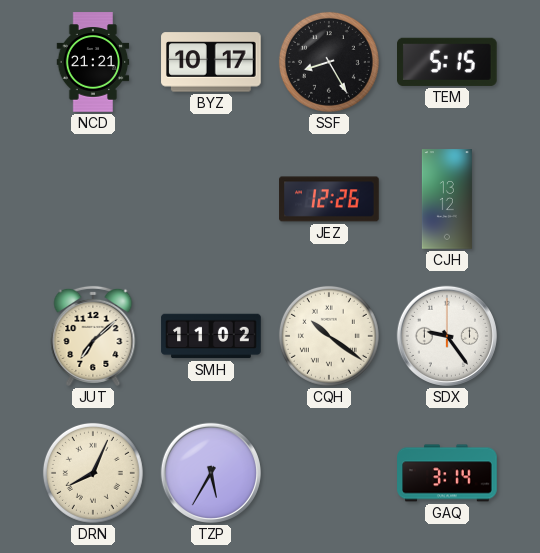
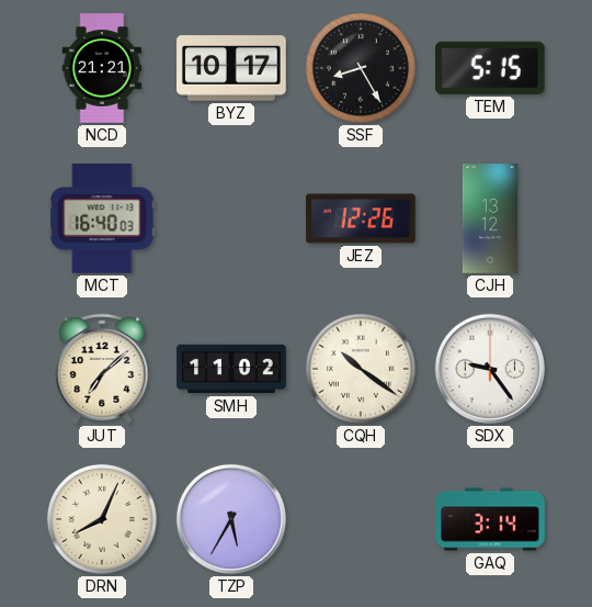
MCT: none -> 16:40
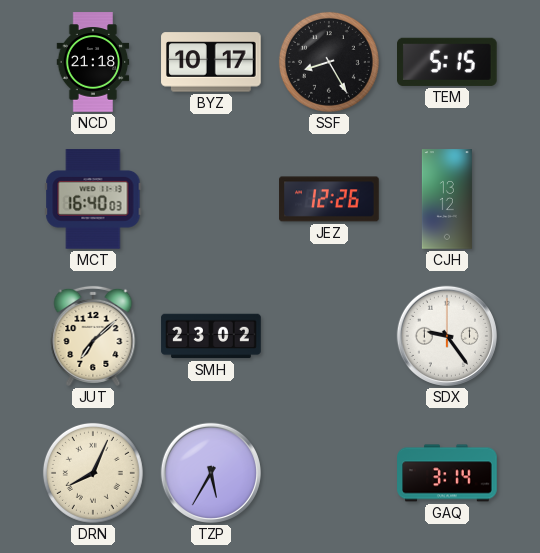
NCD: 21:21 -> 21:18
SMH: 11:02 -> 23:02
CQH: 10:21 -> none
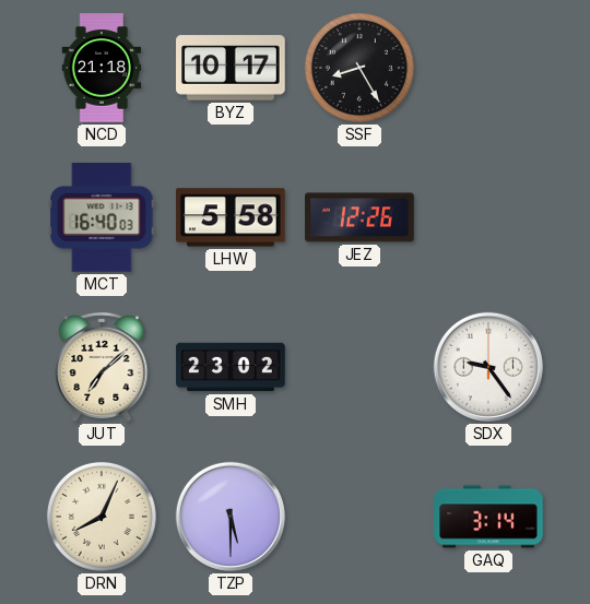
TEM: 5:15 -> none
LHW: none -> 5:58
CJH: 13:12 -> none
TZP: 5:35 -> 5:30
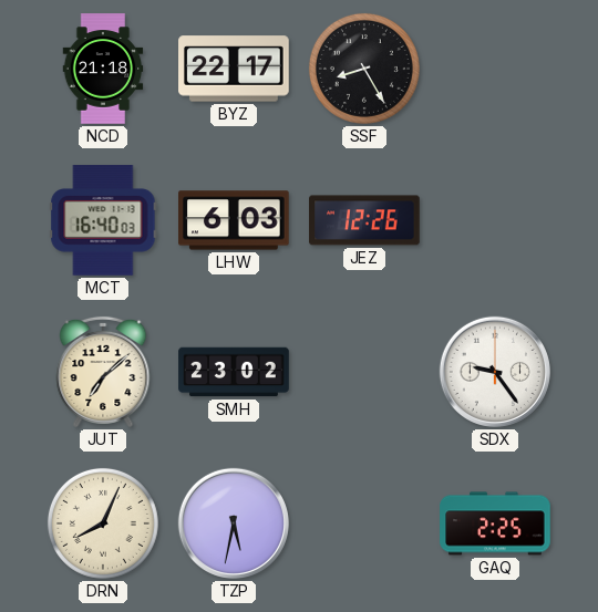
BYZ: 10:17 -> 22:17
LHW: 5:58 -> 6:03
TZP: 5:30 -> 5:32
GAQ: 3:14 -> 2:25
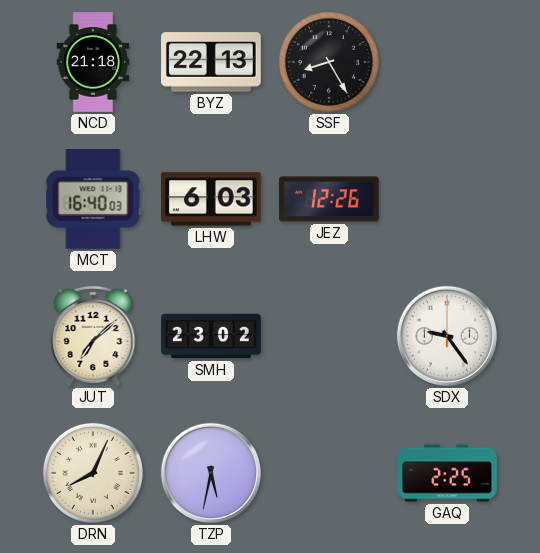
BYZ: 22:17 -> 22:13
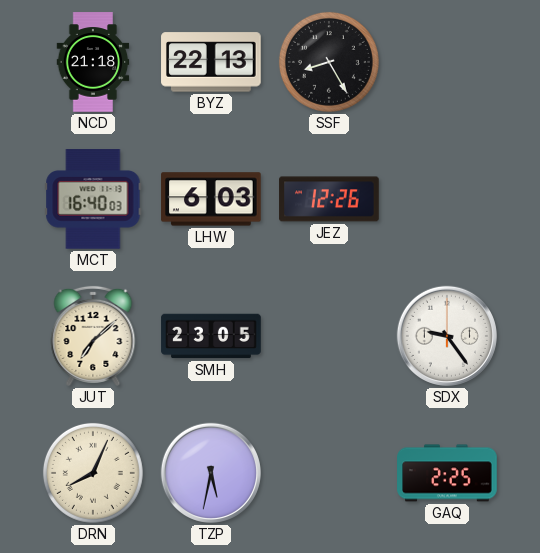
SMH: 23:02 -> 23:05
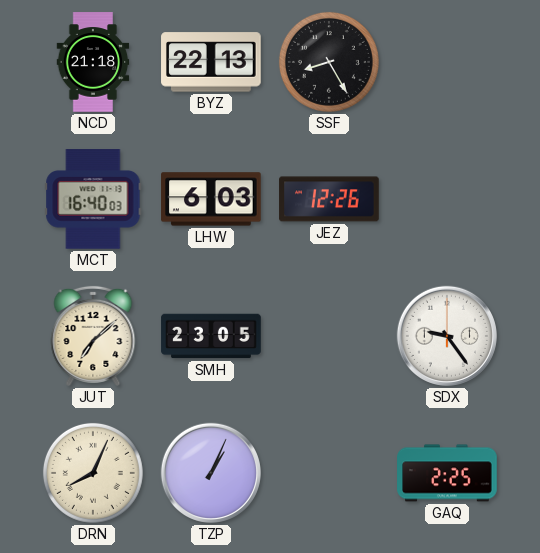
TZP: 5:32 -> 1:04
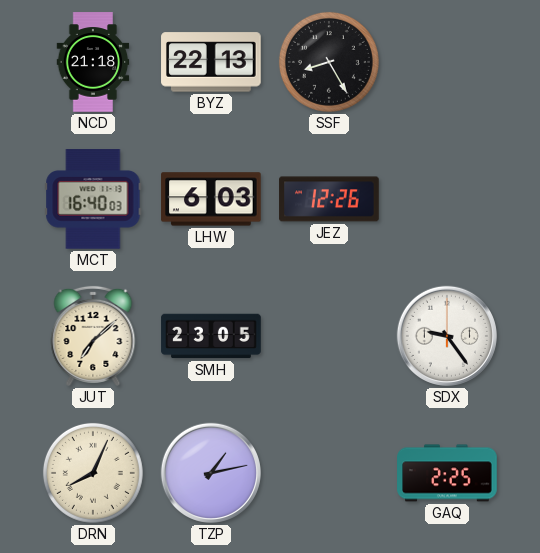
TZP: 1:04 -> 1:13
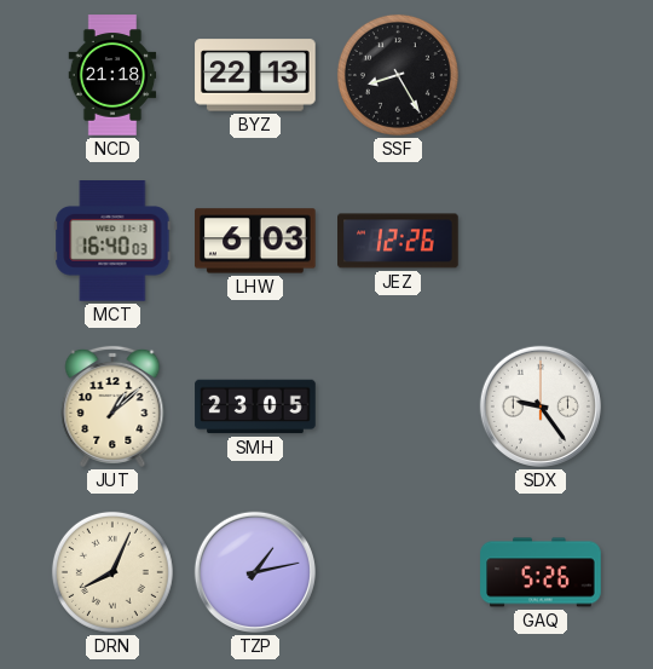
JUT: 7:08 -> 1:08
GAQ: 2:25 -> 5:26
